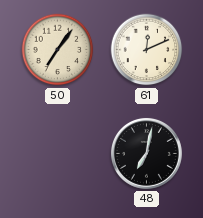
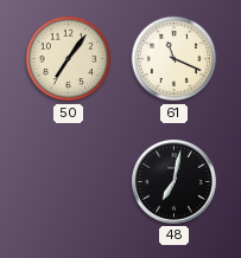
61: 12:11 -> 11:19
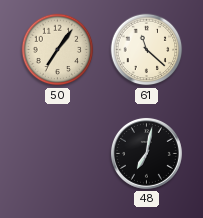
61: 11:19 -> 11:22
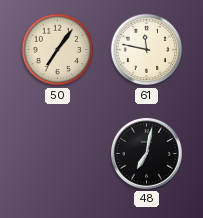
61: 11:22 -> 11:47
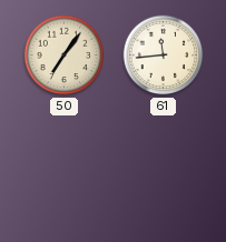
61: 11:47 -> 11:44
48: 7:02 -> none
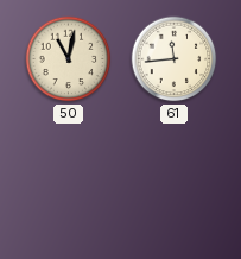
50: 7:06 -> 11:02
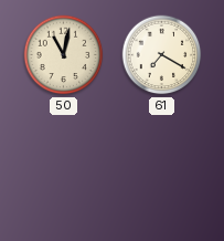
61: 11:44 -> 7:20
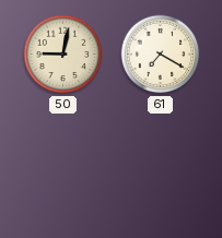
50: 11:02 -> 9:02
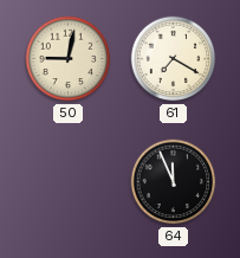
64: none -> 11:56
